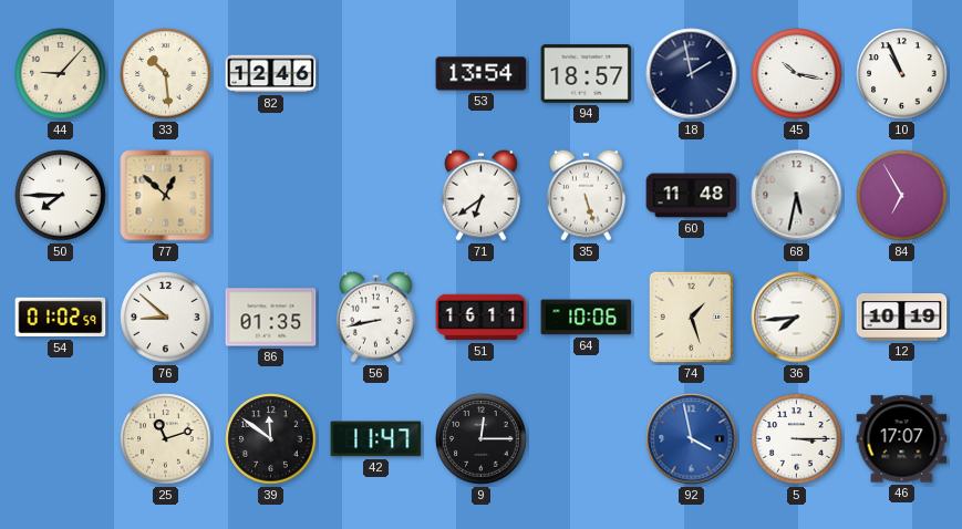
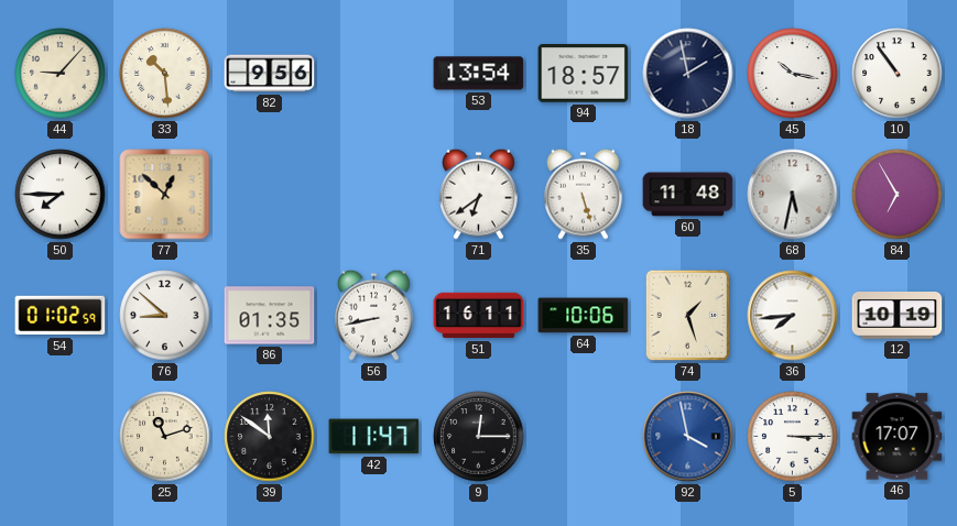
82: 12:46 -> 9:56
10: 10:56 -> 10:54
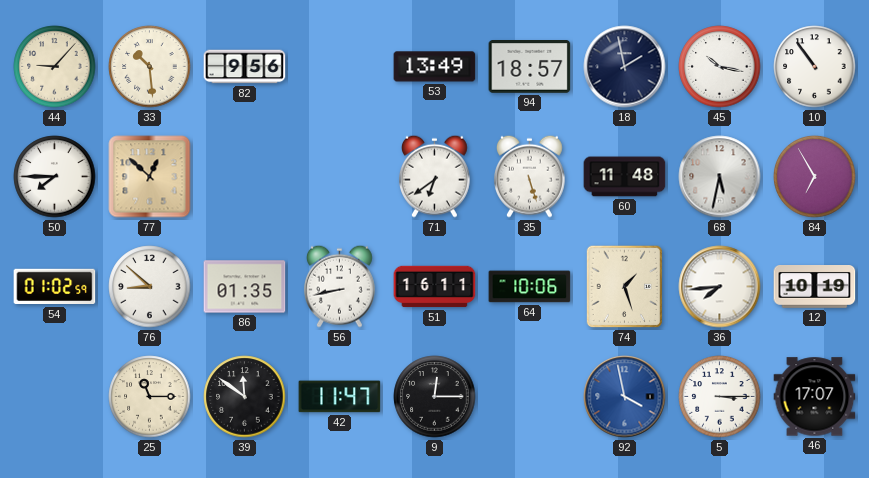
53: 13:54 -> 13:49
25: 11:12 -> 11:15
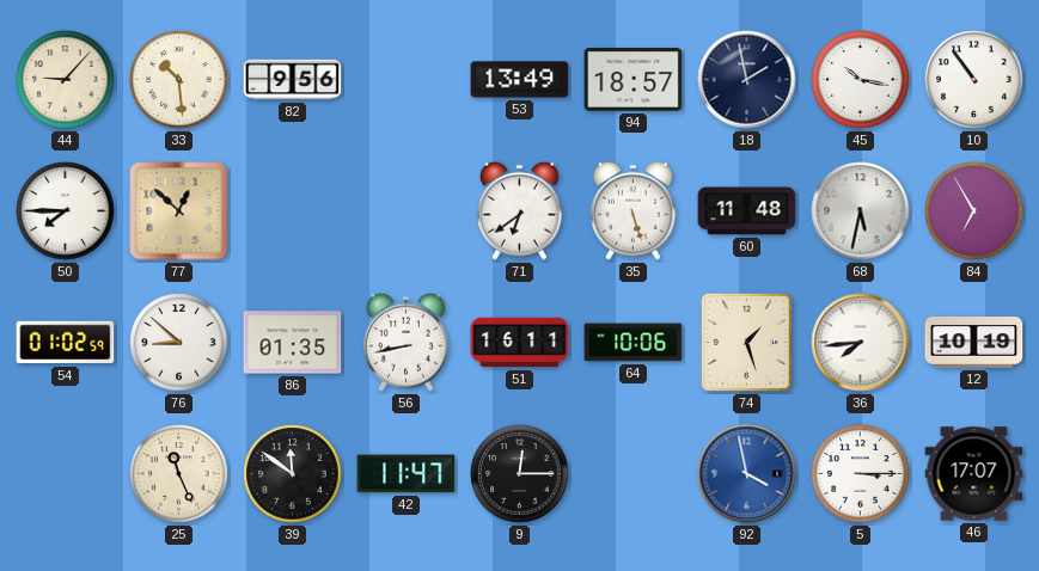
25: 11:15 -> 11:26
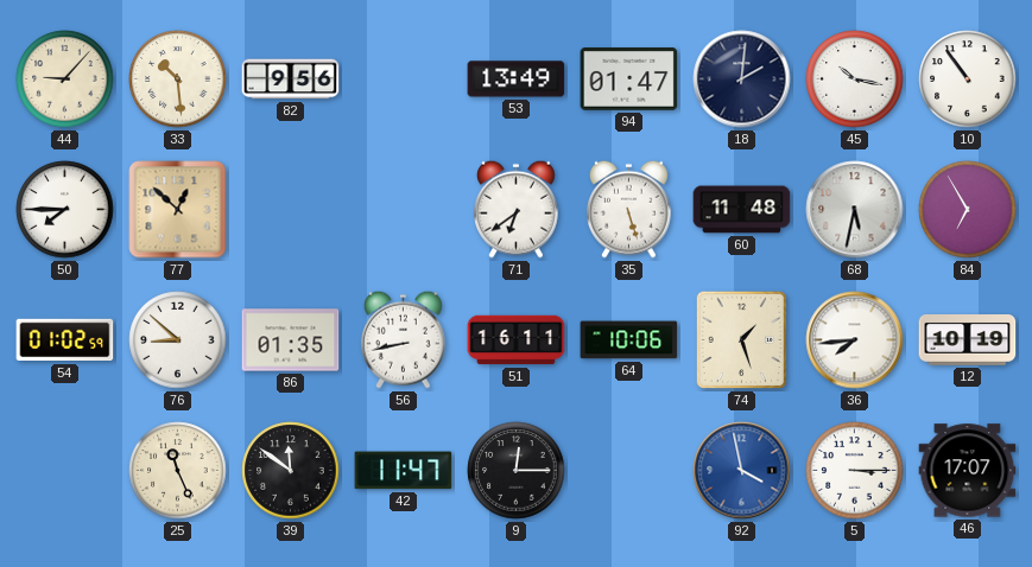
94: 18:57 -> 01:47
18: 1:58 -> 2:01
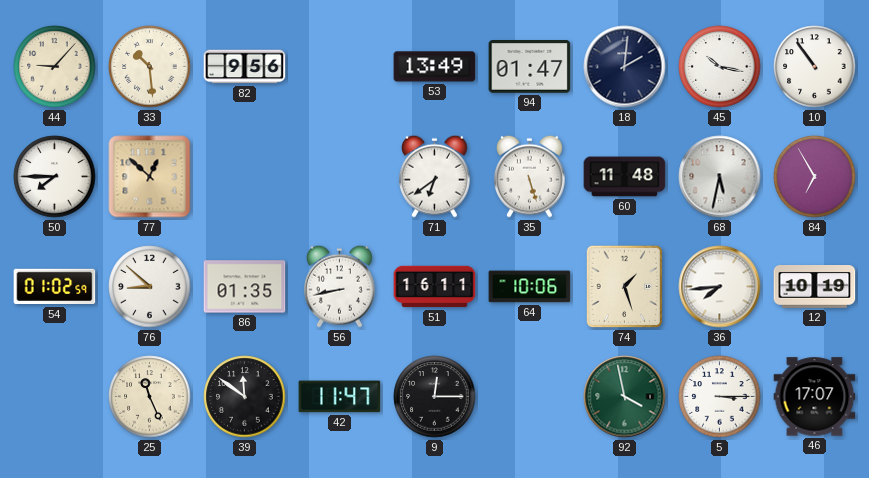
92 dial: blue -> green
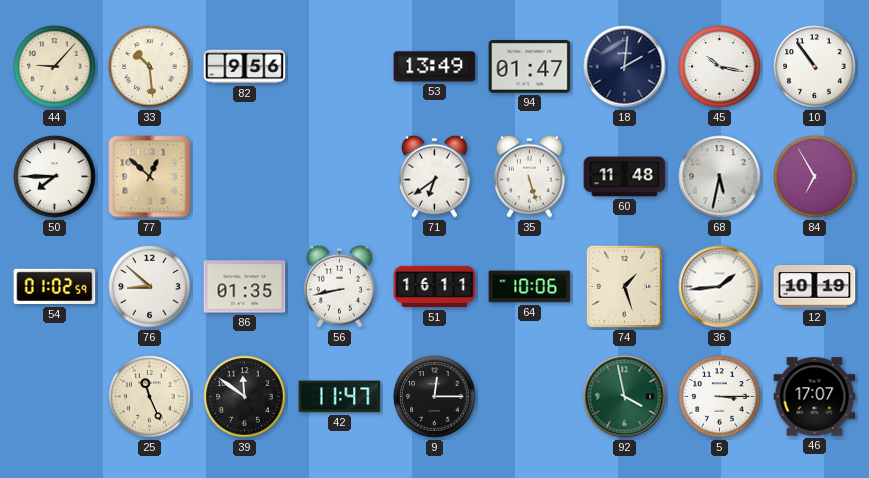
36: 7:44 -> 1:44
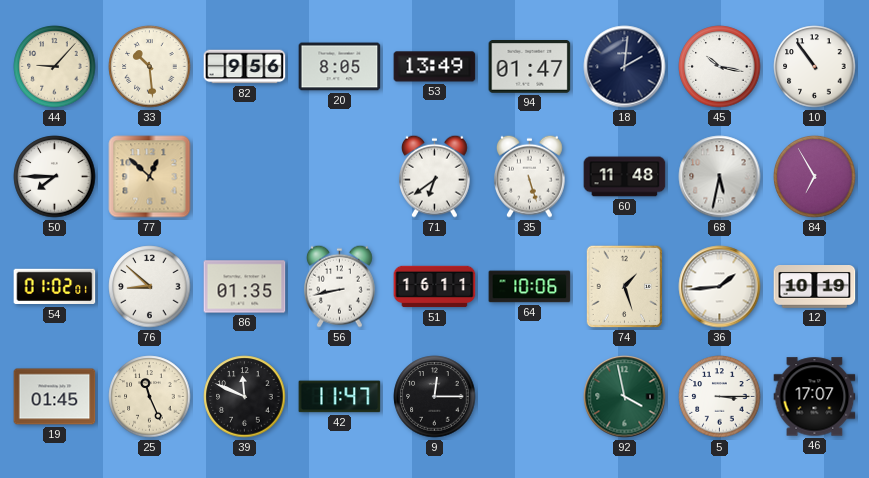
20: none -> 8:05
54: 01:02:59 -> 01:02:01
19: none -> 01:45
39: 11:51 -> 11:49
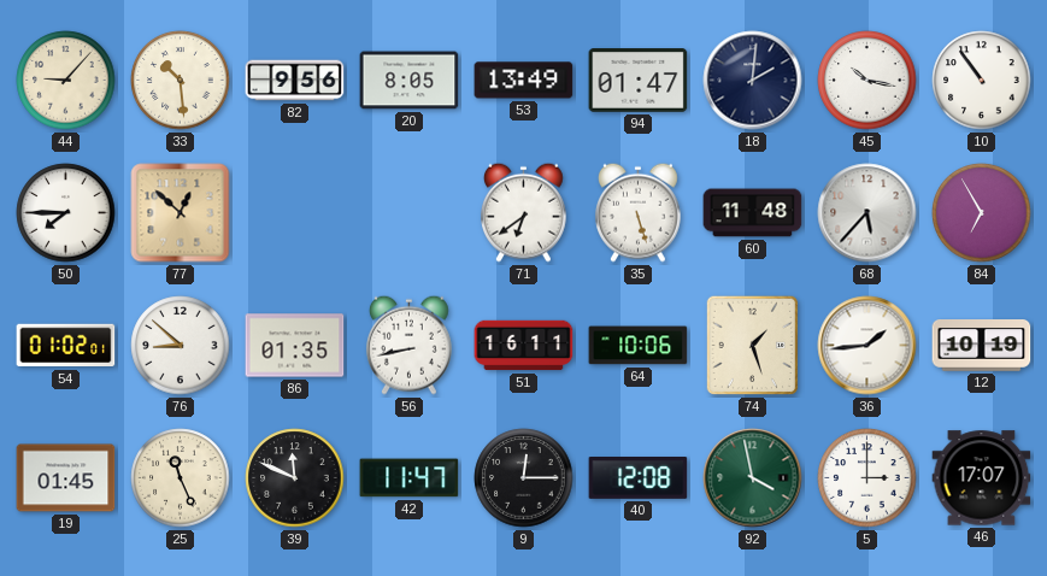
68: 5:32 -> 5:37
40: none -> 12:08
5: 3:15 -> 3:00
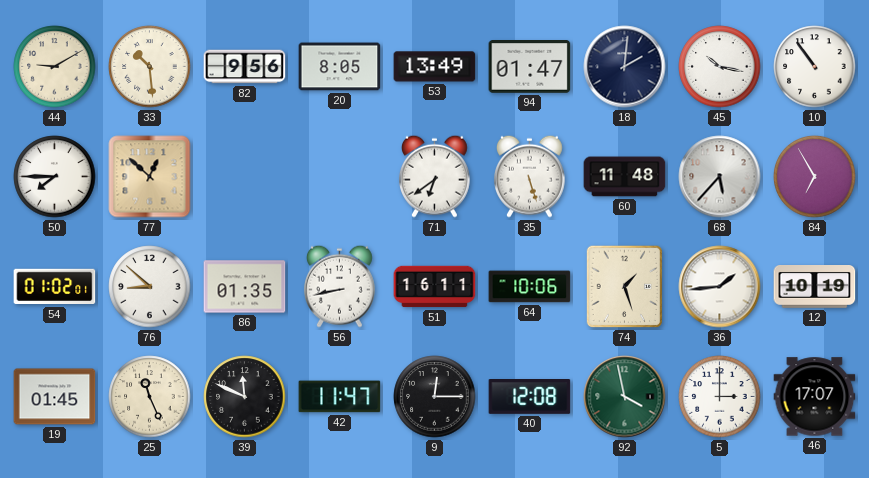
44: 9:07 -> 9:10
